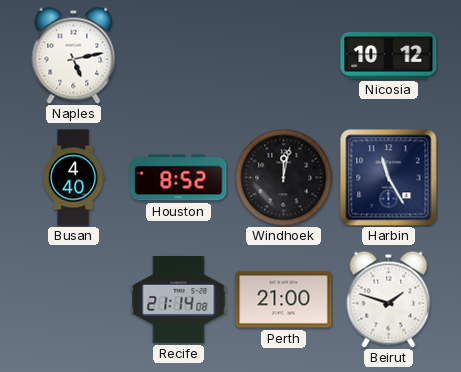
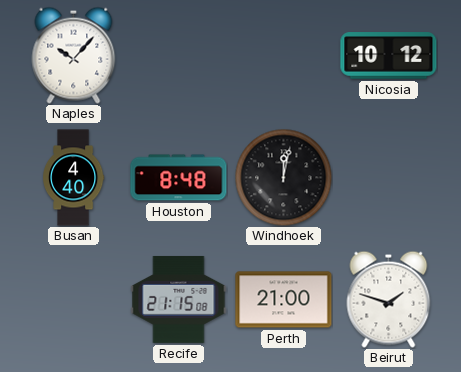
Naples: 5:13 -> 10:07
Houston: 8:52 -> 8:48
Harbin: 11:25 -> none
Recife: 21:14 -> 21:15
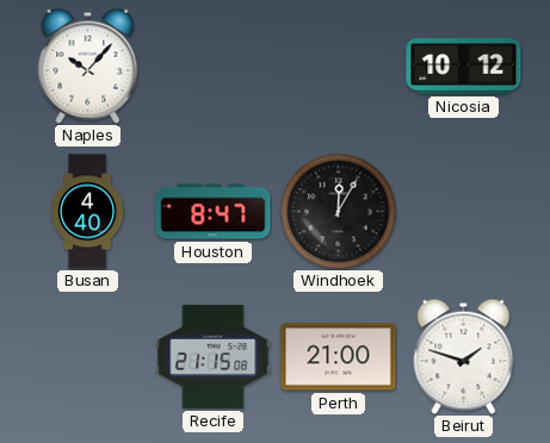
Houston: 8:48 -> 8:47
Windhoek: 12:02 -> 12:05
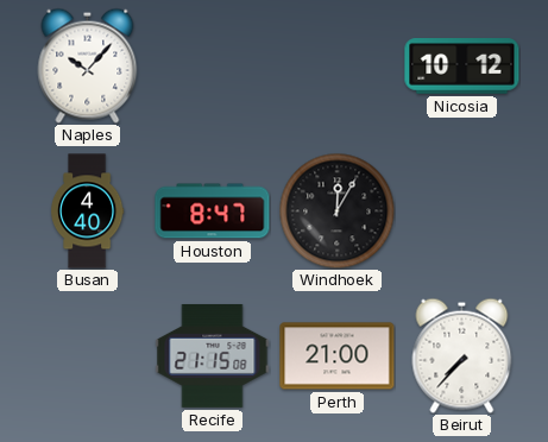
Beirut: 1:48 -> 7:37
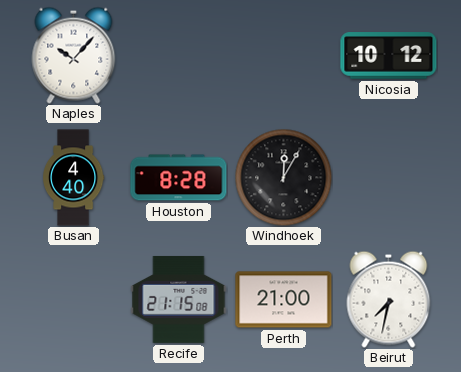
Houston: 8:47 -> 8:28
Beirut: 7:37 -> 7:32
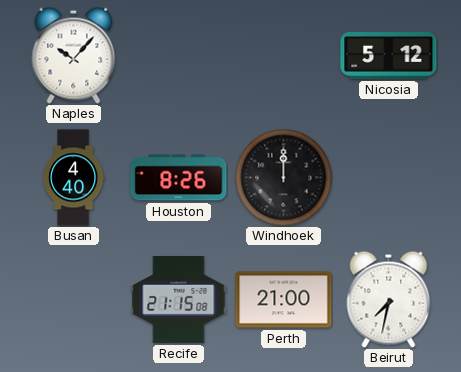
Nicosia: 10:12 -> 5:12
Houston: 8:28 -> 8:26
Windhoek: 12:05 -> 12:00
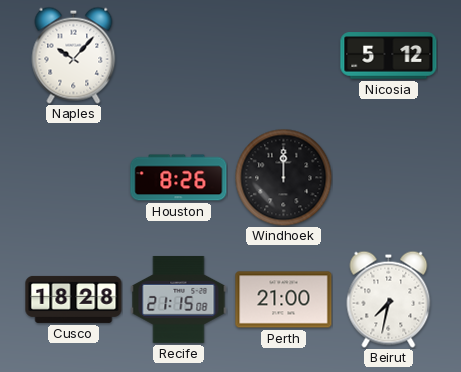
Busan: 4:40 -> none
Cusco: none -> 18:28
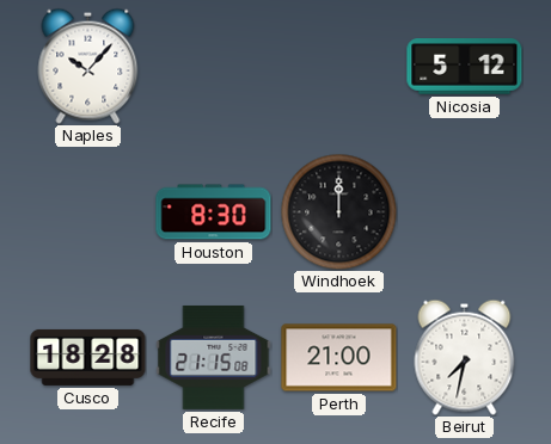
Houston: 8:26 -> 8:30
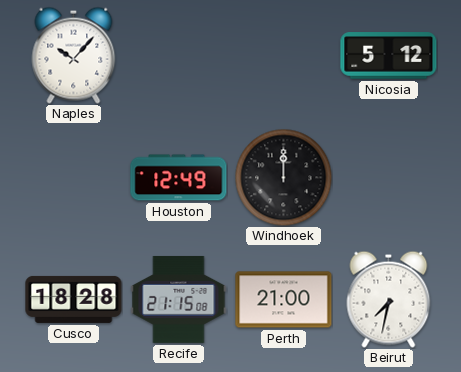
Houston: 8:30 -> 12:49
